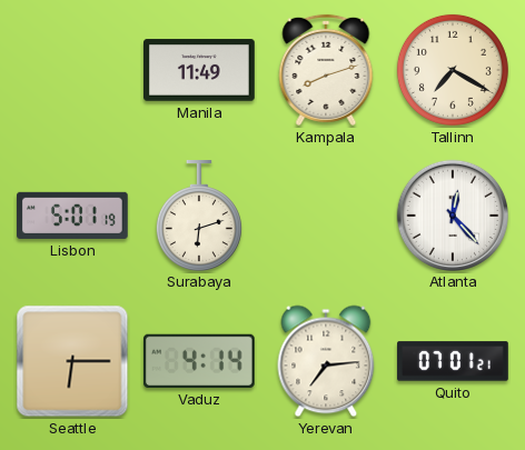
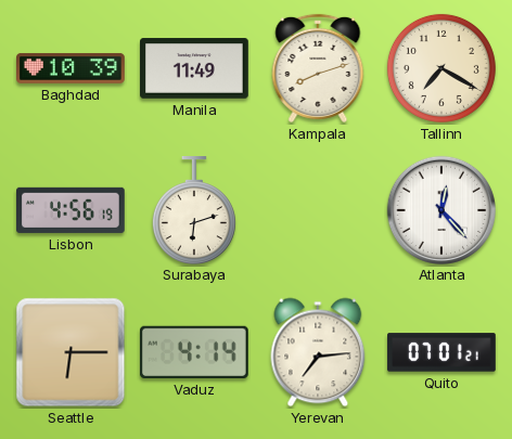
Baghdad: none -> 10:39
Lisbon: 5:01 -> 4:56
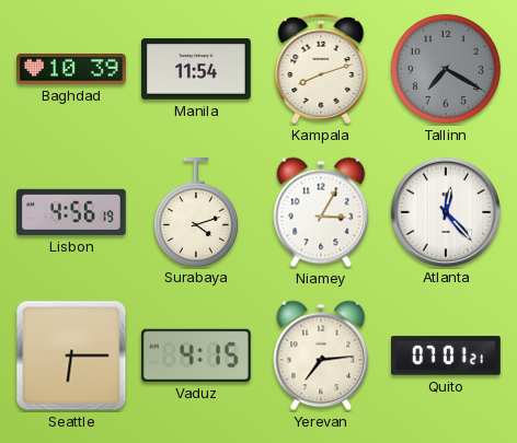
Manila: 11:49 -> 11:54
Tallinn dial: cream -> grey
Surabaya: 6:12 -> 4:12
Niamey: none -> 3:05
Vaduz: 4:14 -> 4:15
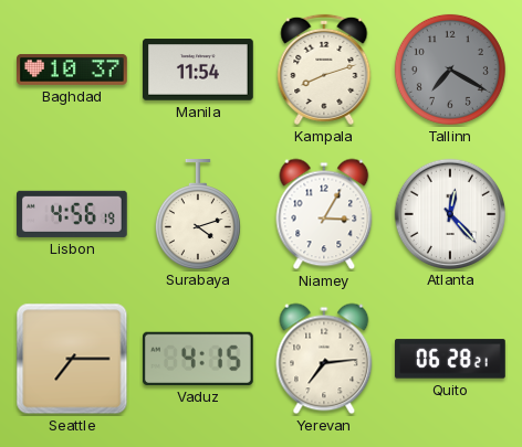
Baghdad: 10:39 -> 10:37
Seattle: 6:15 -> 7:15
Quito: 07:01 -> 06:28
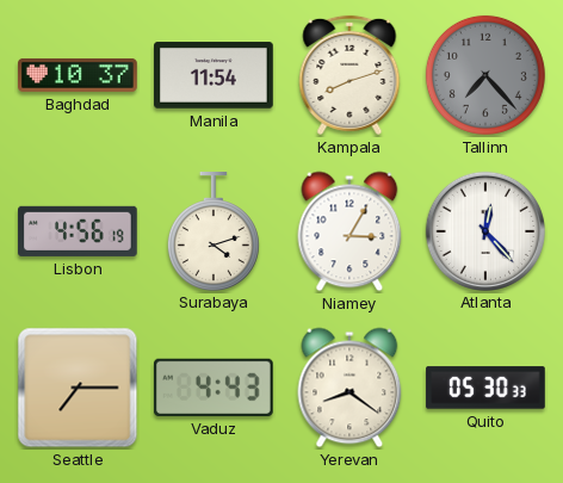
Tallinn: 7:20 -> 7:23
Vaduz: 4:15 -> 4:43
Yerevan: 7:14 -> 8:21
Quito: 06:28 -> 05:30
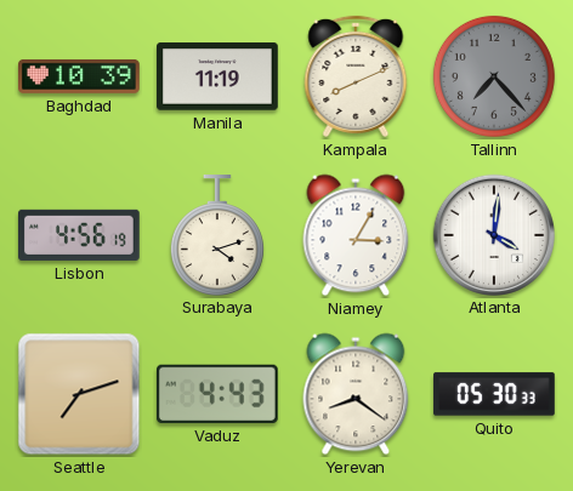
Baghdad: 10:37 -> 10:39
Manila: 11:54 -> 11:19
Kampala: 8:12 -> 8:11
Atlanta: 12:23 -> 4:01
Seattle: 7:15 -> 7:12
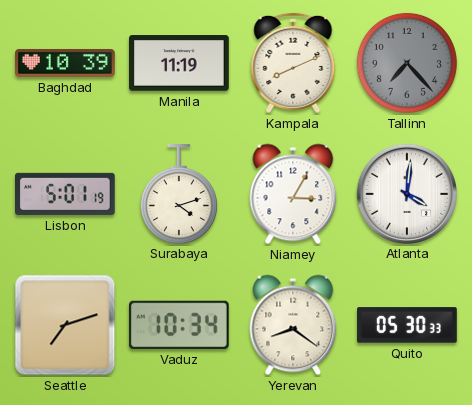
Lisbon: 4:56 -> 5:01
Vaduz: 4:43 -> 10:34
